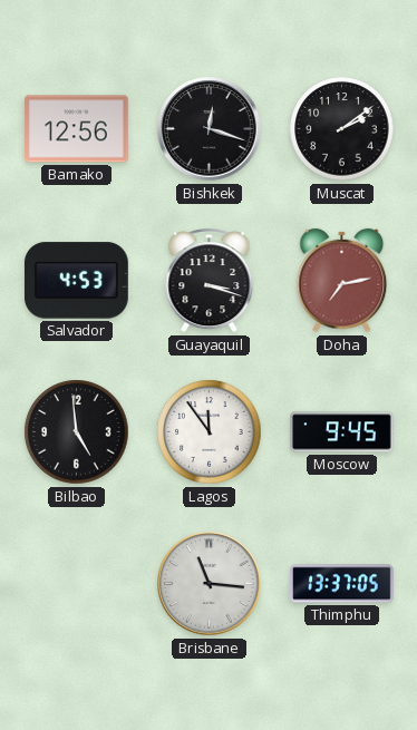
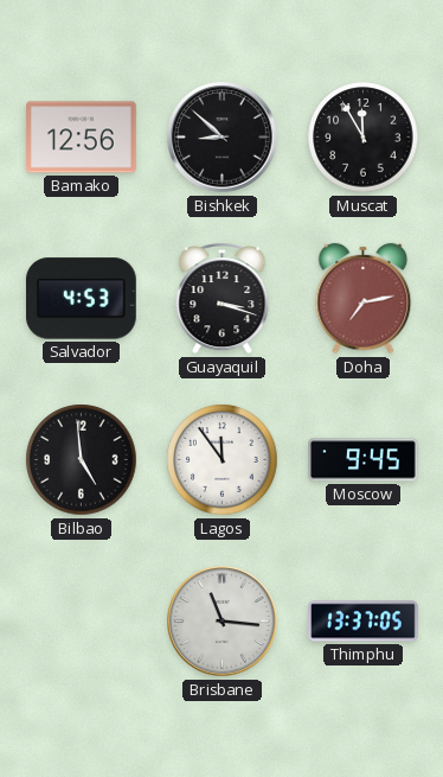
Bishkek: 12:18 -> 8:52
Muscat: 2:09 -> 11:55
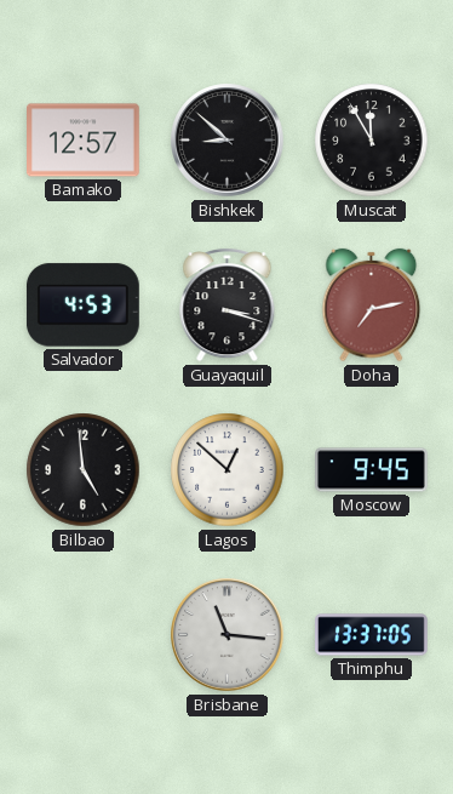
Bamako: 12:56 -> 12:57
Lagos: 11:54 -> 12:52
